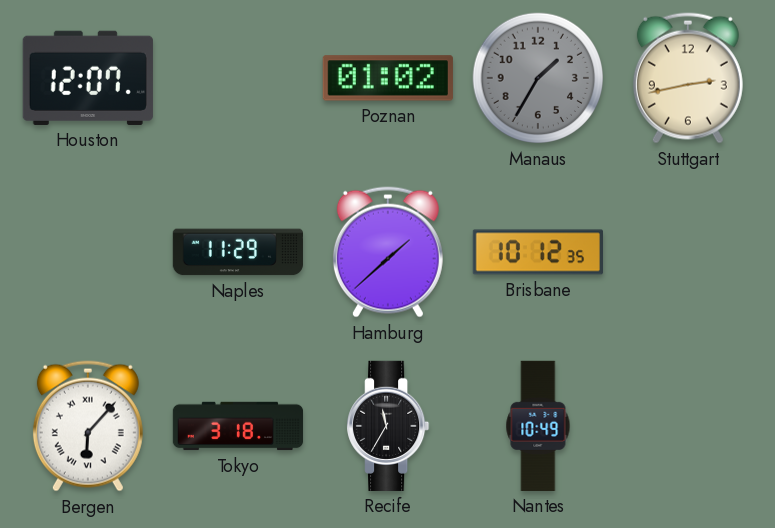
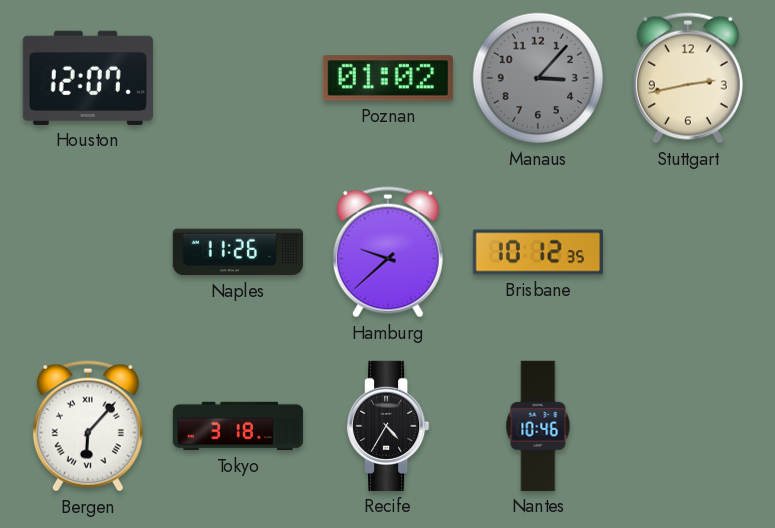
Manaus: 1:35 -> 3:07
Naples: 11:29 -> 11:26
Hamburg: 1:38 -> 9:38
Recife: 11:35 -> 4:35
Nantes: 10:49 -> 10:46
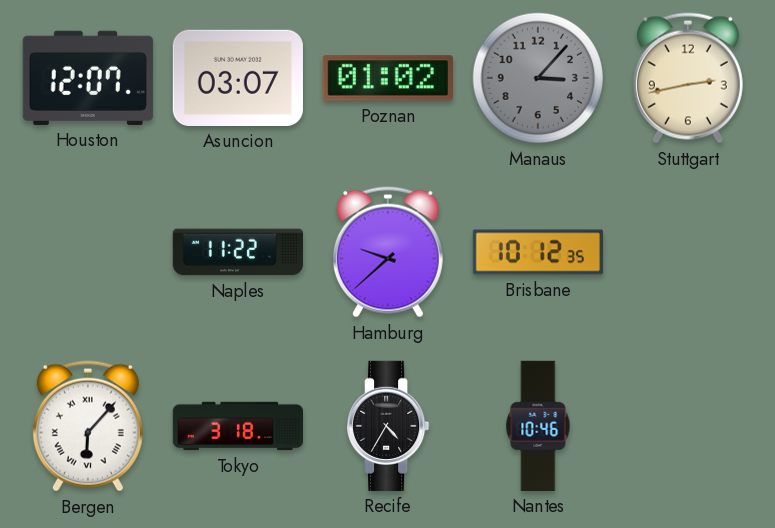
Asuncion: none -> 03:07
Naples: 11:26 -> 11:22
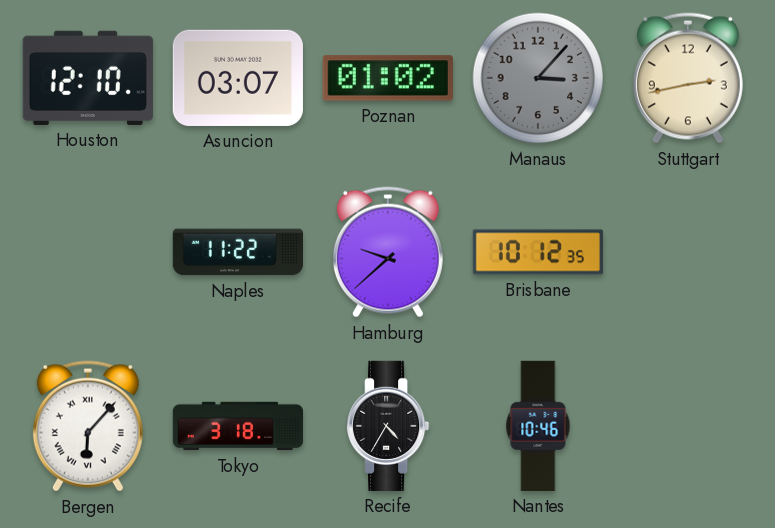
Houston: 12:07 -> 12:10
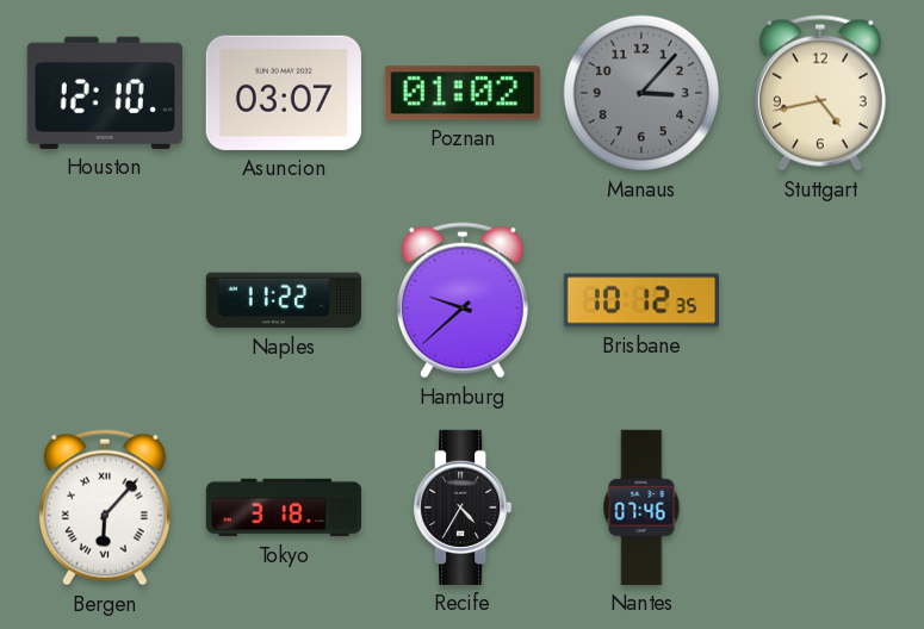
Stuttgart: 2:43 -> 4:43
Nantes: 10:46 -> 07:46
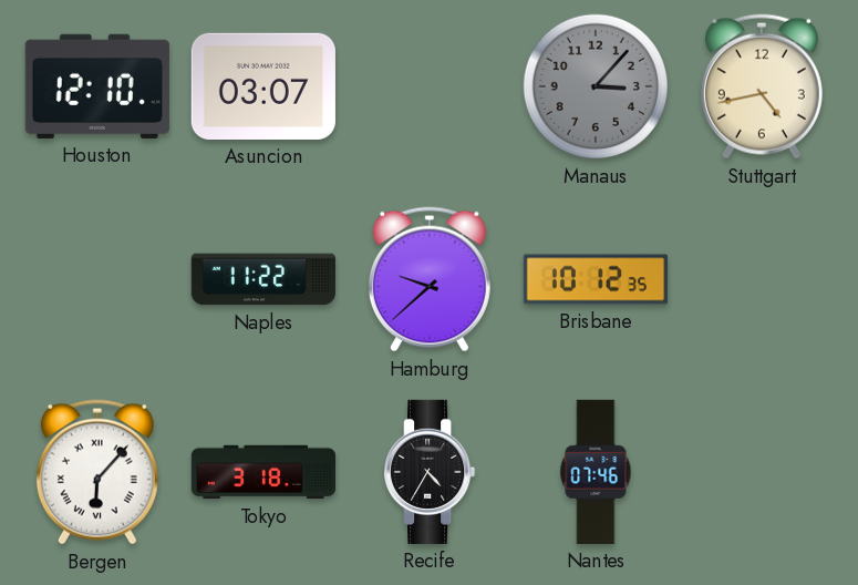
Poznan: 01:02 -> none
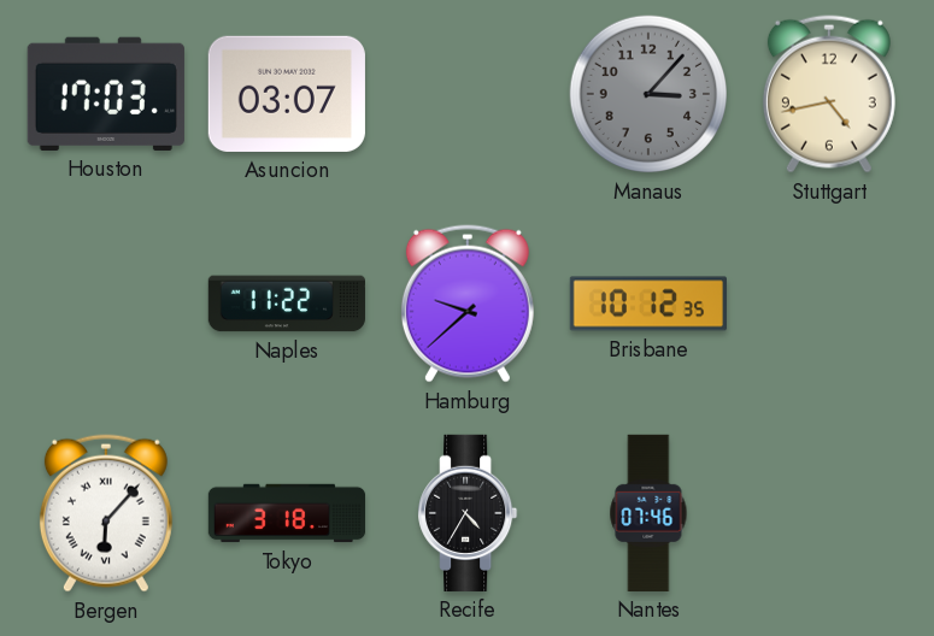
Houston: 12:10 -> 17:03
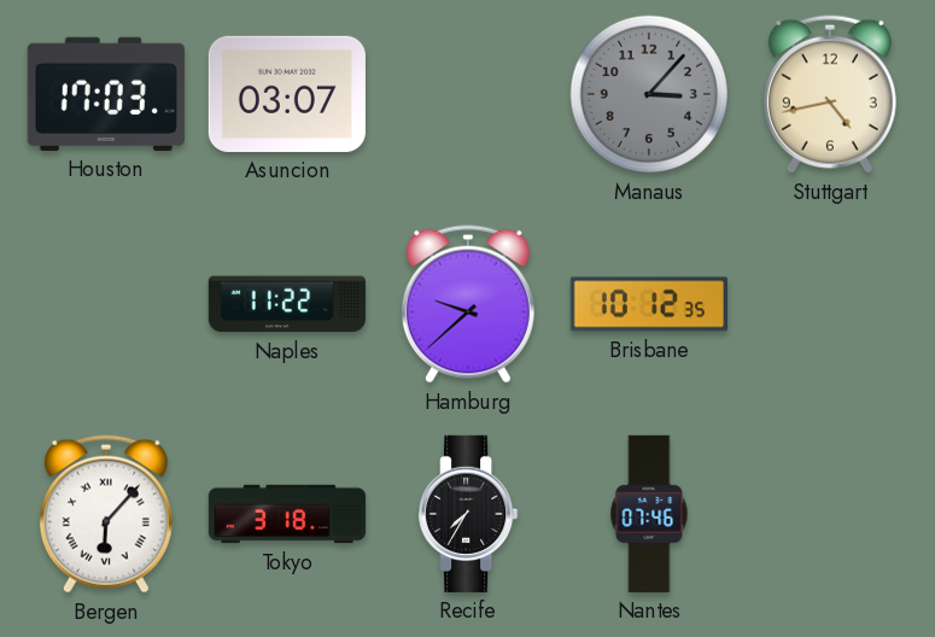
Recife: 4:35 -> 7:35
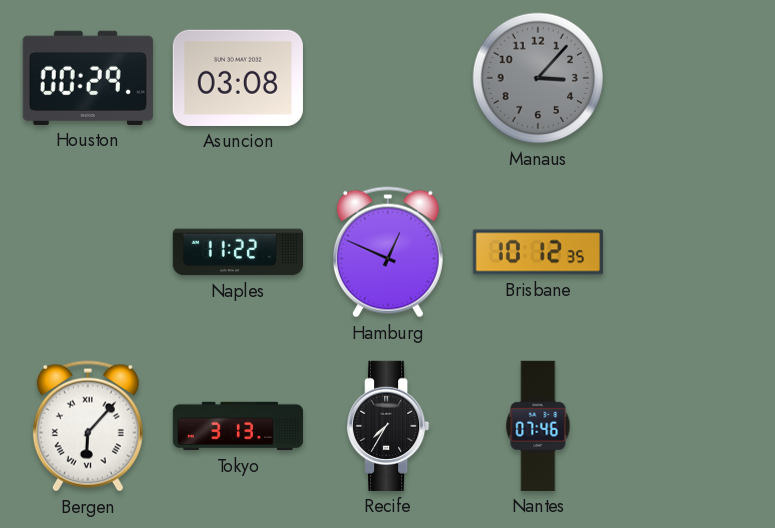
Houston: 17:03 -> 00:29
Asuncion: 03:07 -> 03:08
Stuttgart: 4:43 -> none
Hamburg: 9:38 -> 12:49
Tokyo: 3:18 -> 3:13
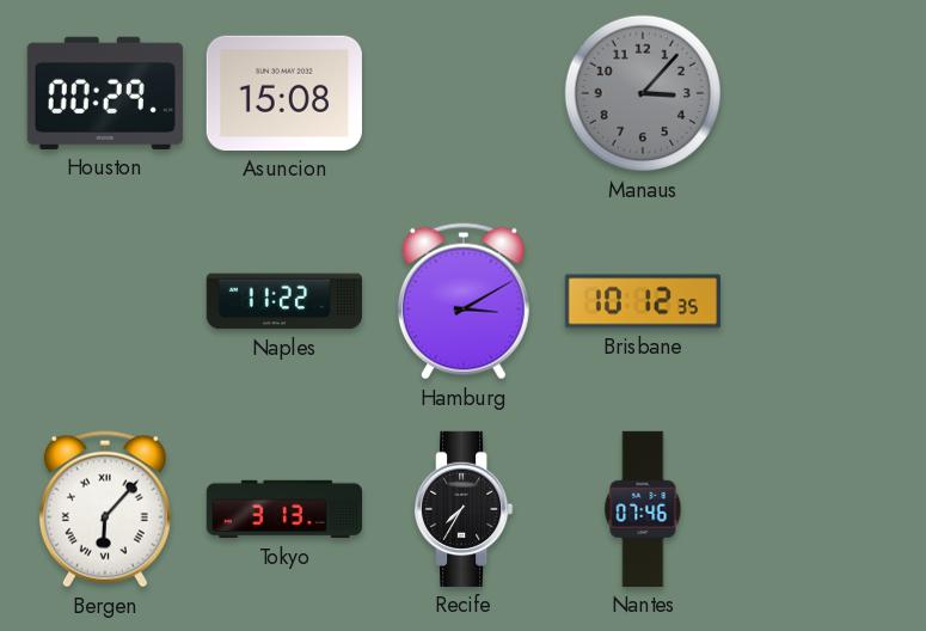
Asuncion: 03:08 -> 15:08
Hamburg: 12:49 -> 3:10
